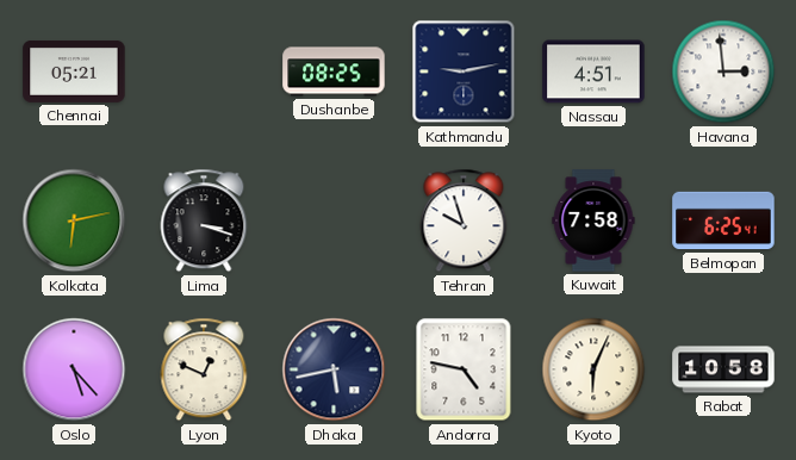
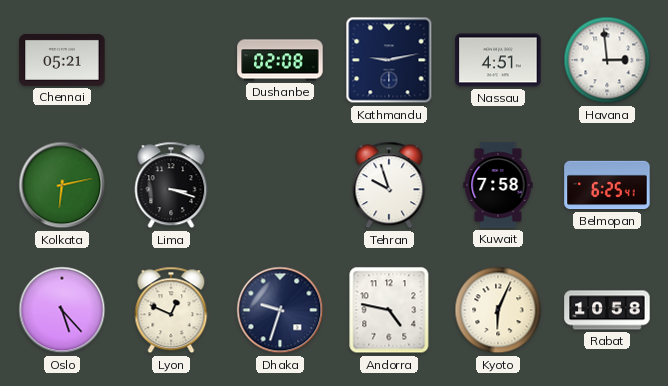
Dushanbe: 08:25 -> 02:08
Dhaka: 5:43 -> 9:33
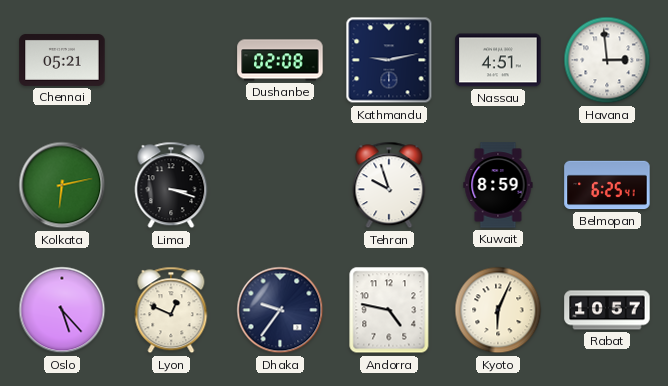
Kuwait: 7:58 -> 8:59
Dhaka: 9:33 -> 9:36
Rabat: 10:58 -> 10:57
